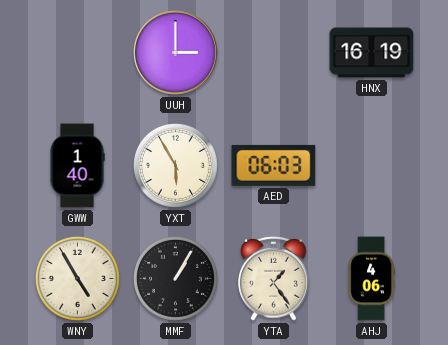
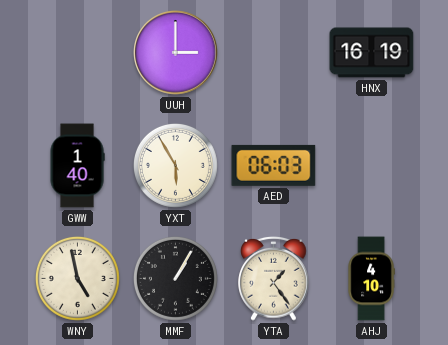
WNY: 4:55 -> 4:58
AHJ: 4:06 -> 4:10
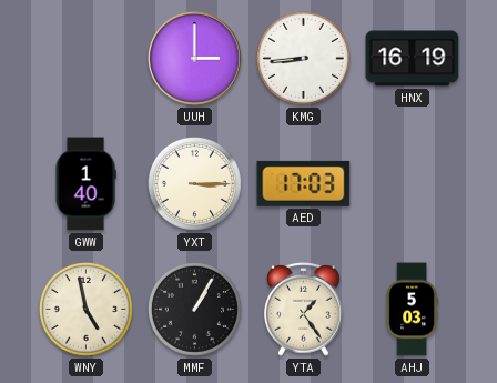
KMG: none -> 8:44
YXT: 5:55 -> 3:15
AED: 06:03 -> 17:03
AHJ: 4:10 -> 5:03
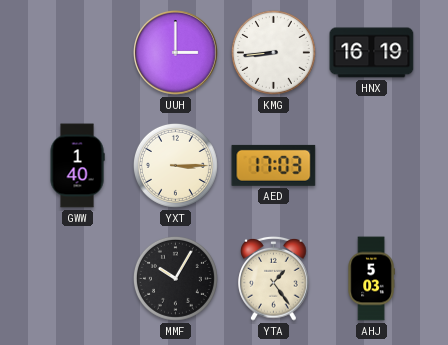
WNY: 4:58 -> none
MMF: 1:05 -> 10:05
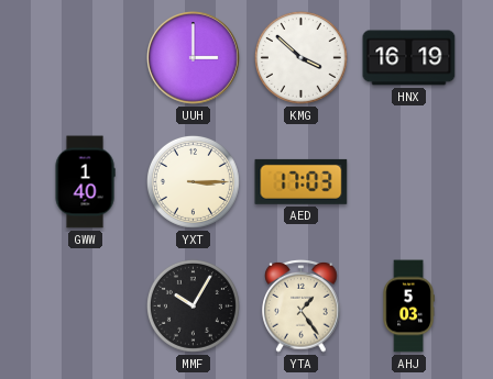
KMG: 8:44 -> 3:52
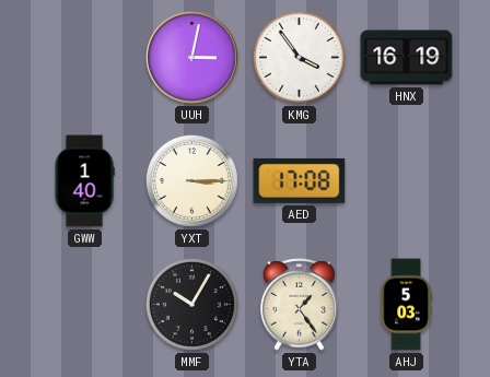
UUH: 3:00 -> 3:02
KMG: 3:52 -> 3:54
AED: 17:03 -> 17:08
